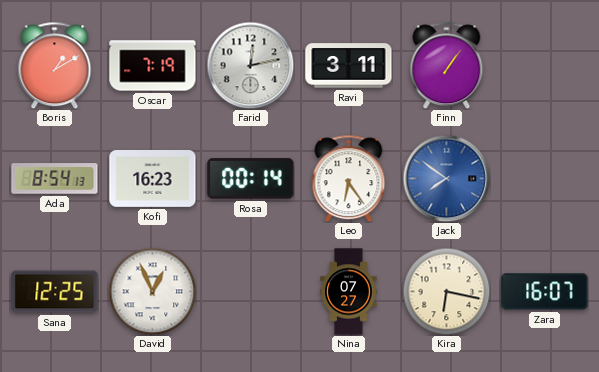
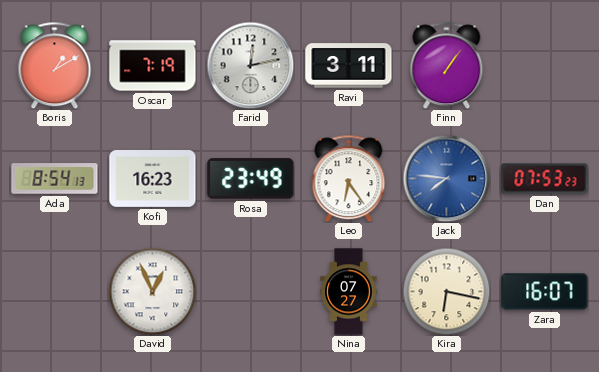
Rosa: 00:14 -> 23:49
Jack: 7:51 -> 7:46
Dan: none -> 07:53
Sana: 12:25 -> none
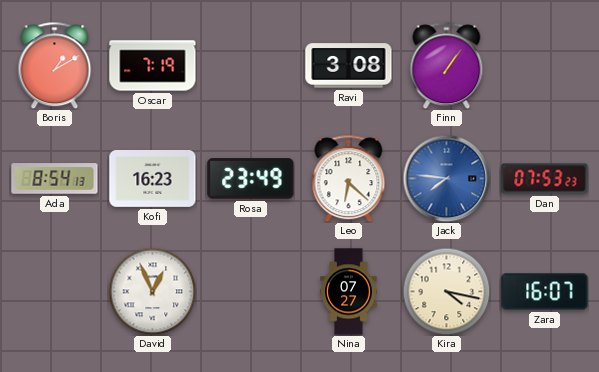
Farid: 12:13 -> none
Ravi: 3:11 -> 3:08
Leo: 6:24 -> 6:22
Kira: 6:17 -> 4:17
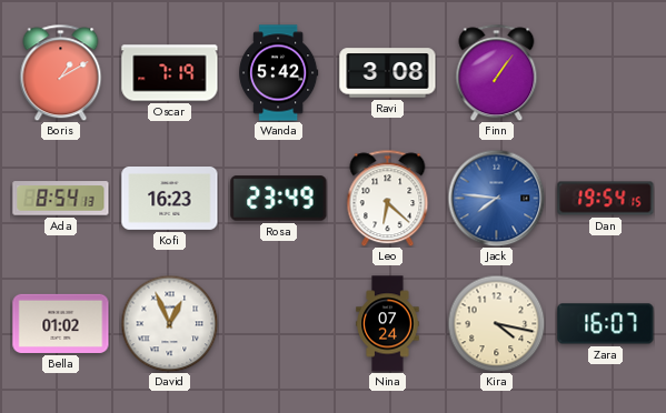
Wanda: none -> 5:42
Dan: 07:53 -> 19:54
Bella: none -> 01:02
Nina: 07:27 -> 07:24
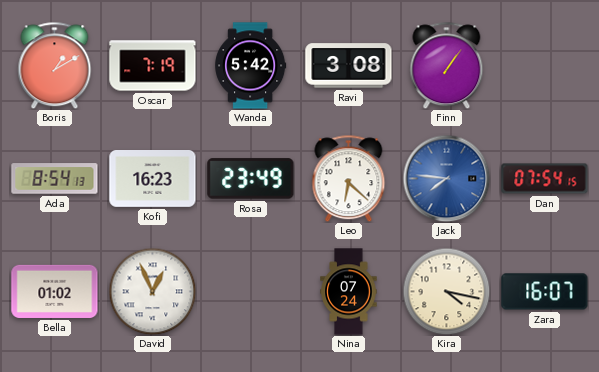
Dan: 19:54 -> 07:54
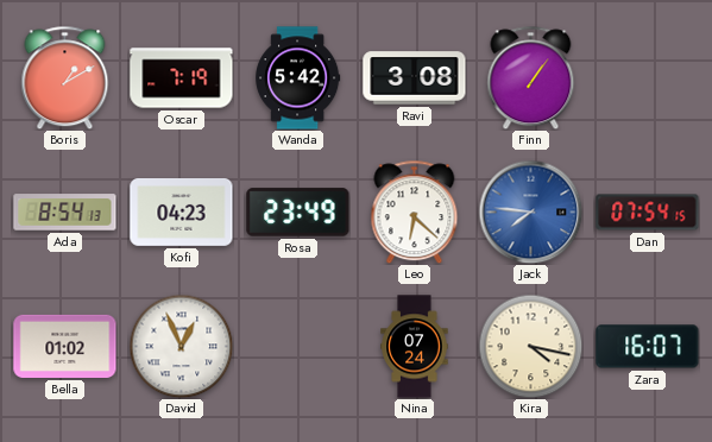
Kofi: 16:23 -> 04:23
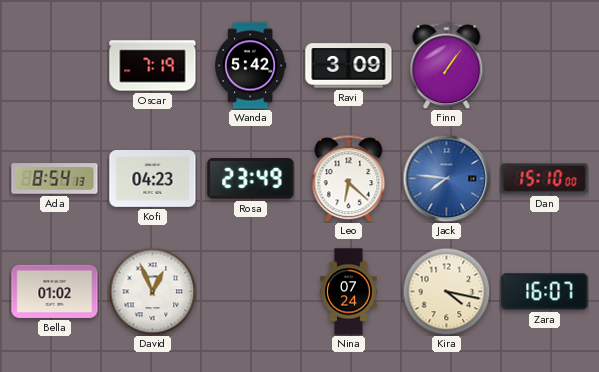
Boris: 1:10 -> none
Ravi: 3:08 -> 3:09
Dan: 07:54 -> 15:10
